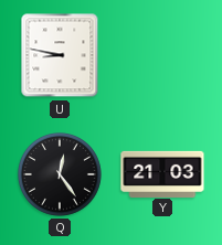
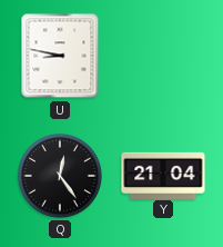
Y: 21:03 -> 21:04
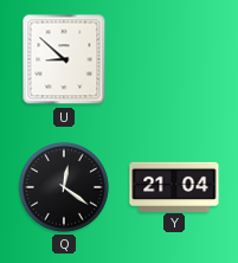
U: 8:47 -> 8:52
Q: 12:24 -> 12:21
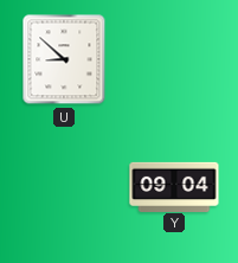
Q: 12:21 -> none
Y: 21:04 -> 09:04
